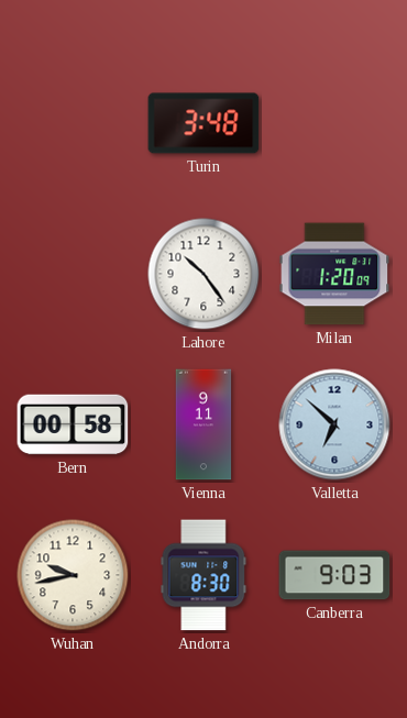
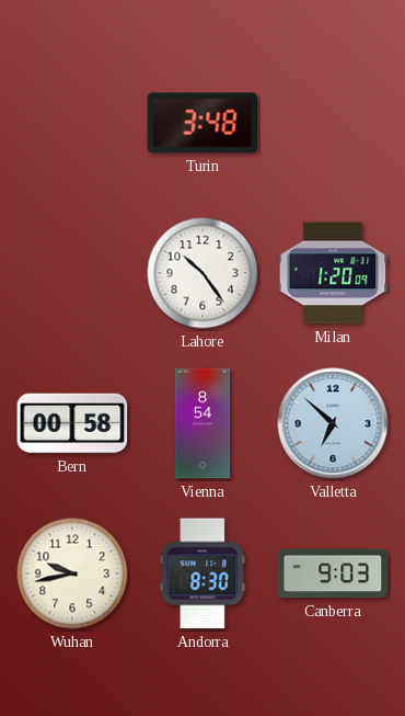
Vienna: 9:11 -> 8:54
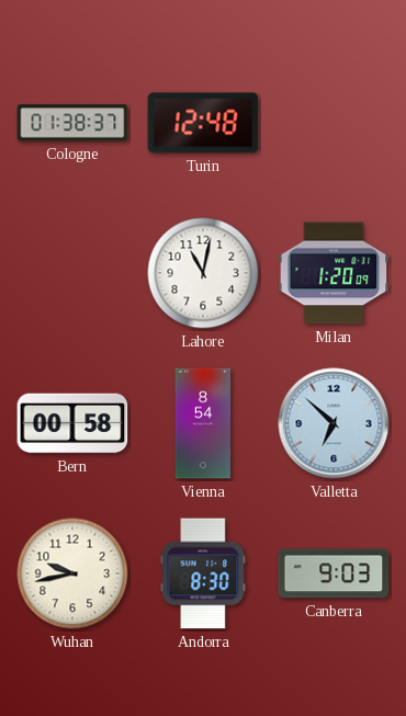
Cologne: none -> 01:38
Turin: 3:48 -> 12:48
Lahore: 10:24 -> 11:02
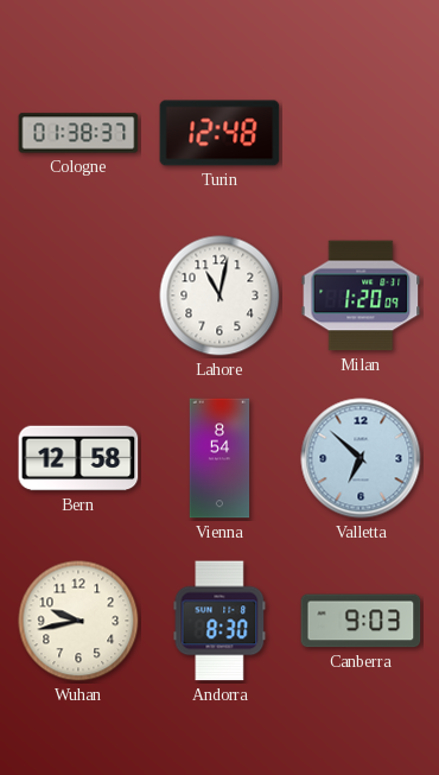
Bern: 00:58 -> 12:58
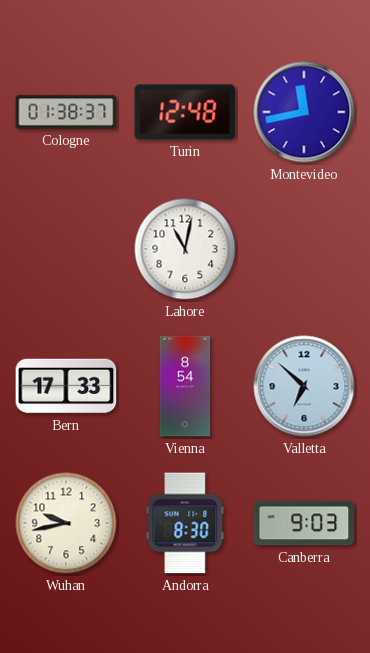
Montevideo: none -> 11:43
Milan: 1:20 -> none
Bern: 12:58 -> 17:33
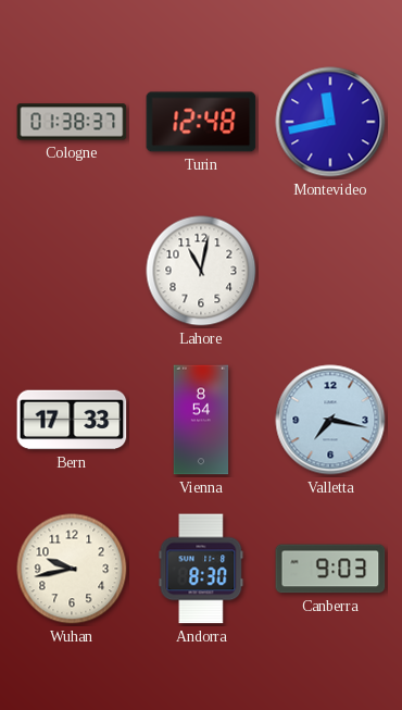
Valletta: 6:52 -> 7:17
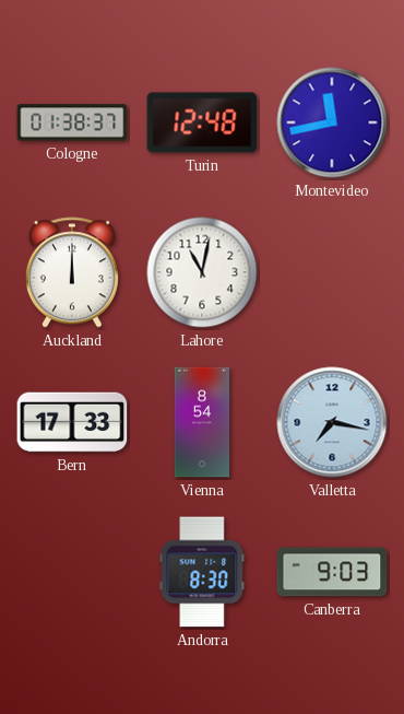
Auckland: none -> 12:00
Wuhan: 9:43 -> none
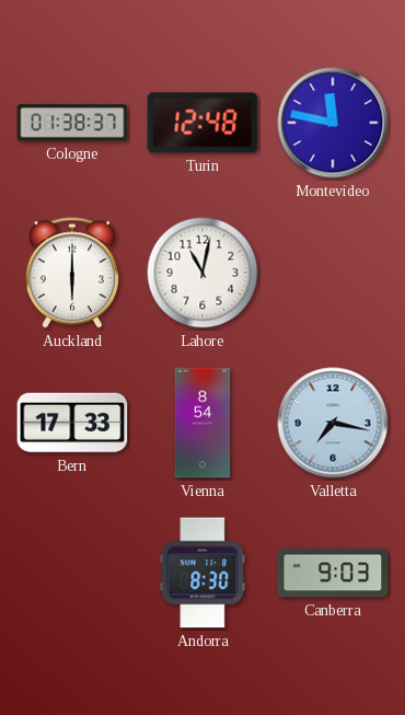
Montevideo: 11:43 -> 11:47
Auckland: 12:00 -> 6:00
